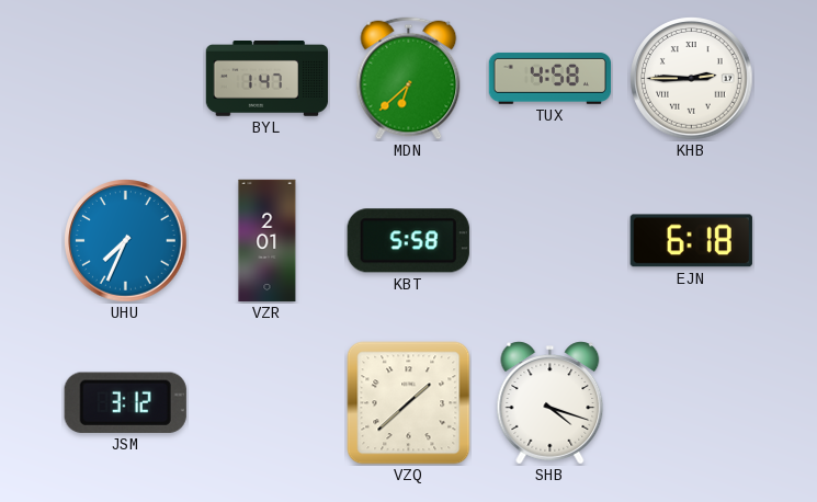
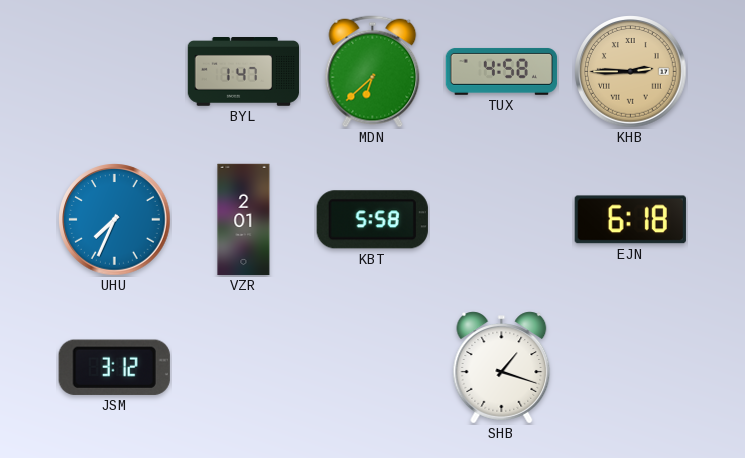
KHB dial: white -> champagne
VZQ: 1:38 -> none
SHB: 4:18 -> 1:18
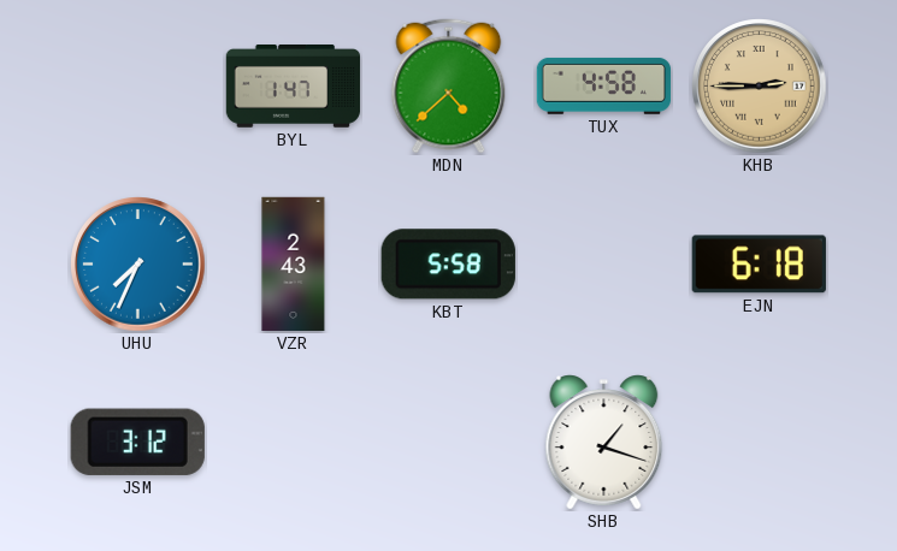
MDN: 6:38 -> 4:38
VZR: 2:01 -> 2:43
